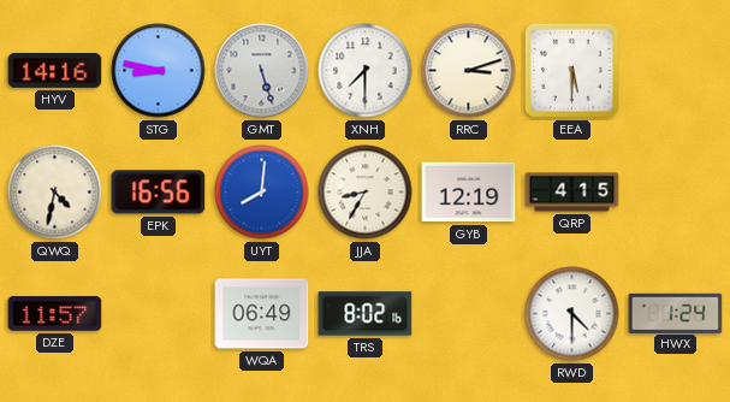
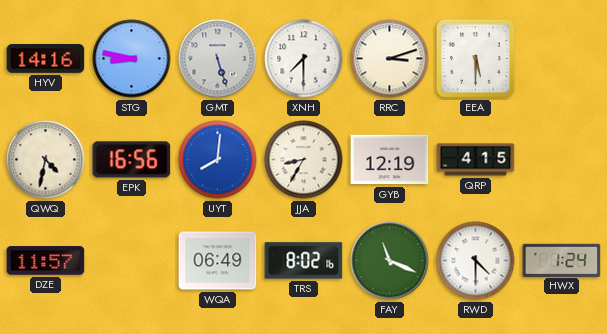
FAY: none -> 11:19
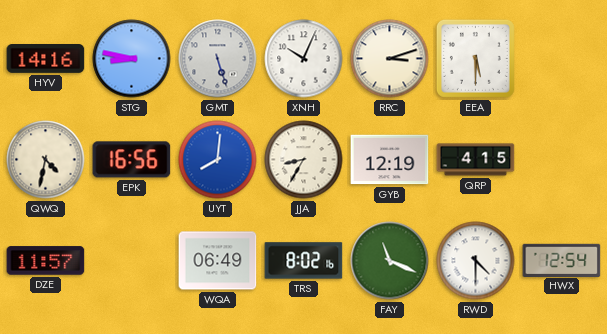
XNH: 7:30 -> 10:04
HWX: 1:24 -> 12:54
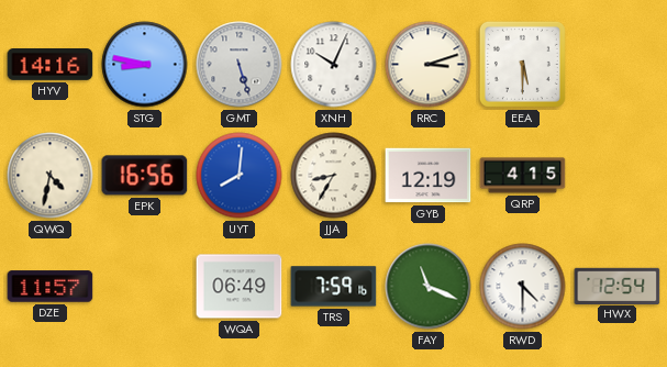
TRS: 8:02 -> 7:59
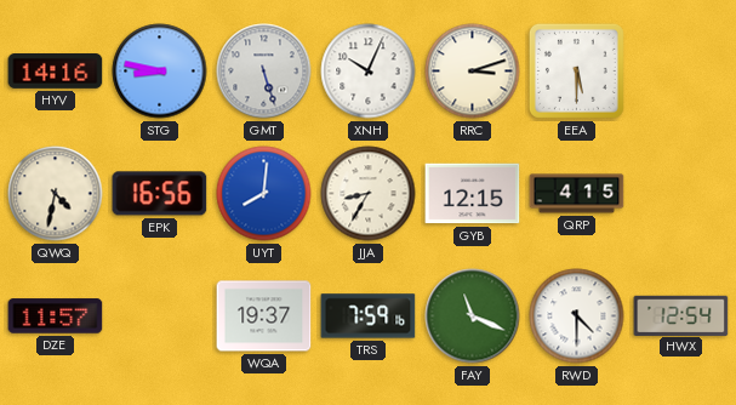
GYB: 12:19 -> 12:15
WQA: 06:49 -> 19:37
